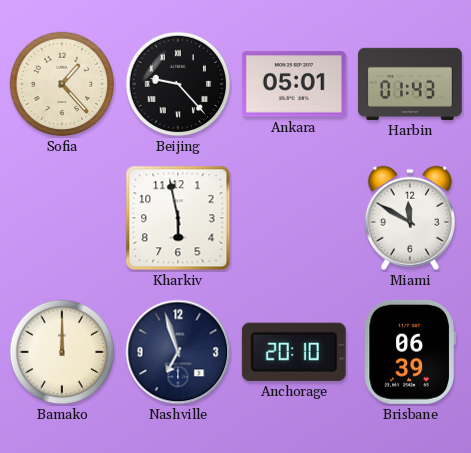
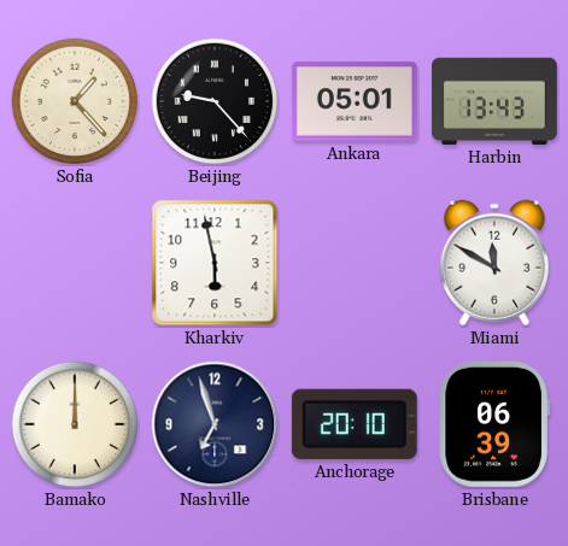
Harbin: 01:43 -> 13:43
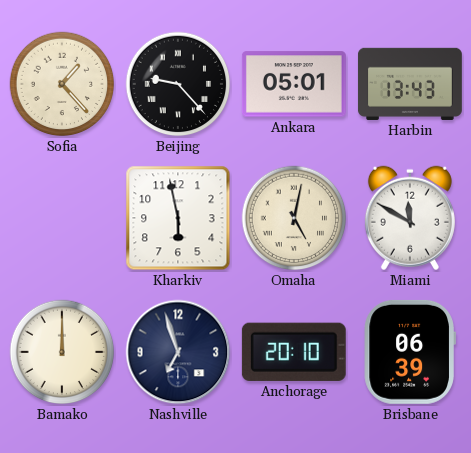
Omaha: none -> 5:02
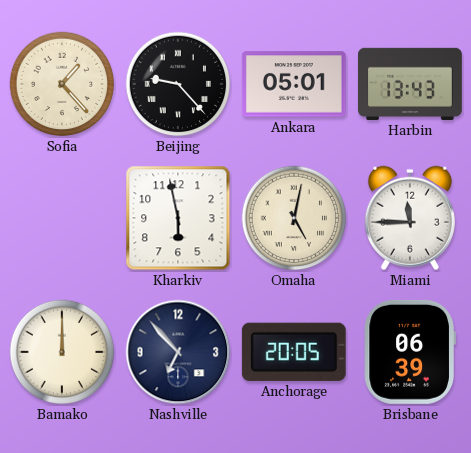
Miami: 11:50 -> 11:45
Nashville: 6:57 -> 6:53
Anchorage: 20:10 -> 20:05
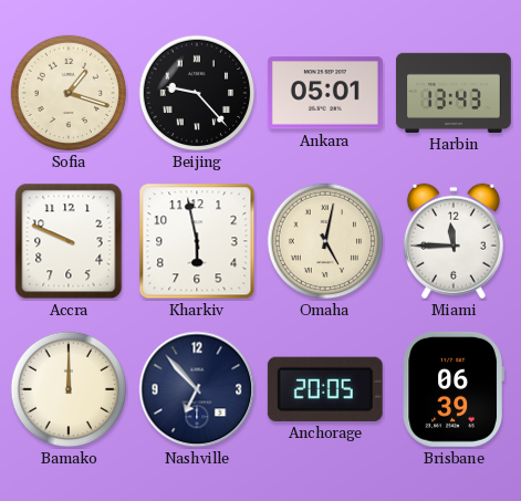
Sofia: 1:23 -> 1:18
Accra: none -> 9:49
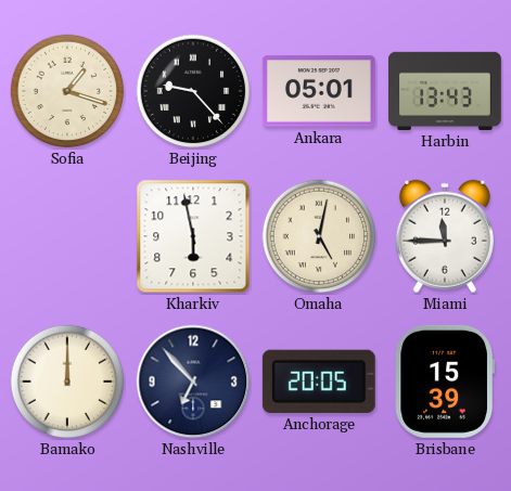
Accra: 9:49 -> none
Brisbane: 06:39 -> 15:39
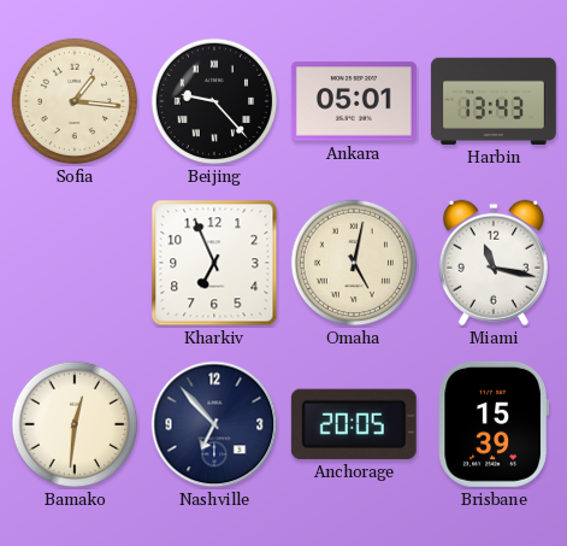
Sofia: 1:18 -> 1:16
Kharkiv: 5:58 -> 6:56
Miami: 11:45 -> 11:17
Bamako: 12:00 -> 12:31
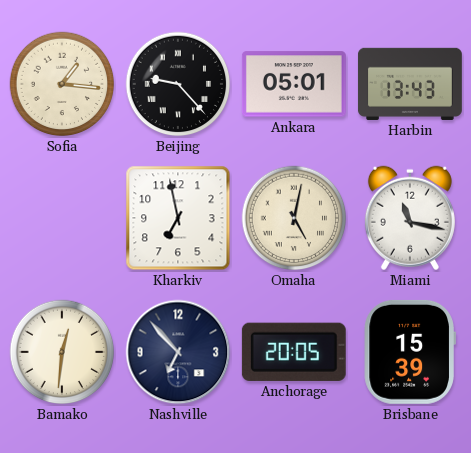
Kharkiv: 6:56 -> 6:58
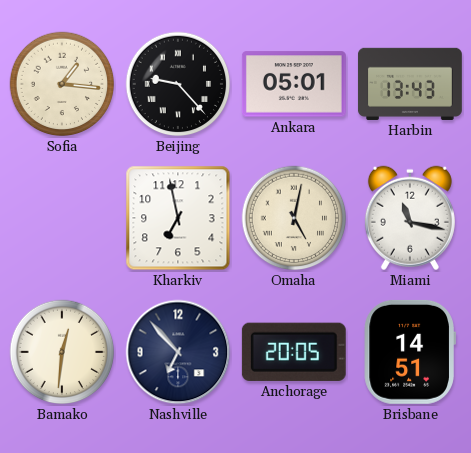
Brisbane: 15:39 -> 14:51
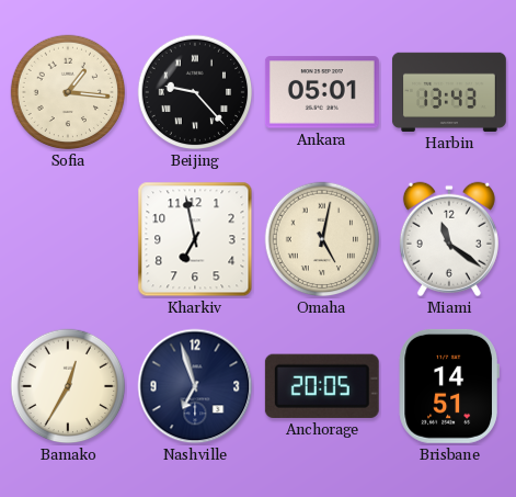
Miami: 11:17 -> 11:21
Bamako: 12:31 -> 12:35
Nashville: 6:53 -> 6:57
